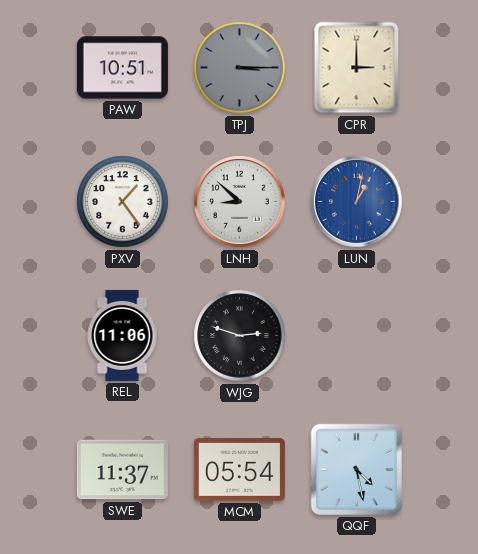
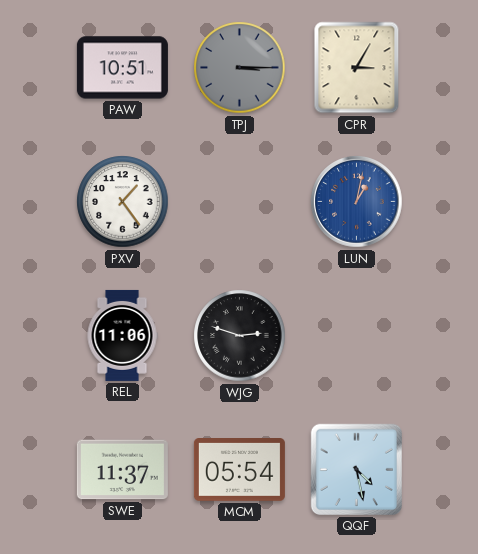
CPR: 3:00 -> 3:05
LNH: 8:52 -> none
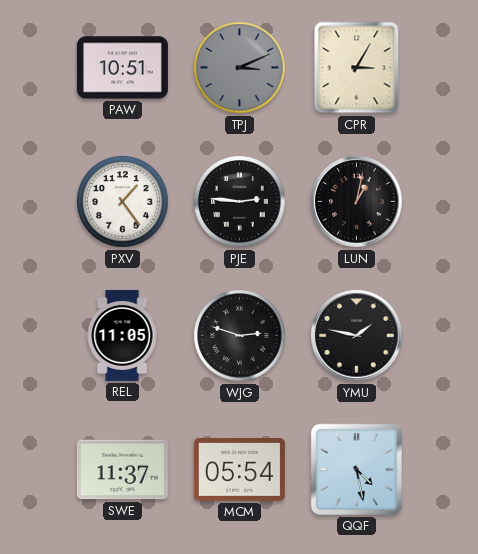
TPJ: 3:15 -> 3:11
PJE: none -> 2:46
LUN dial: blue -> black
REL: 11:06 -> 11:05
YMU: none -> 1:47
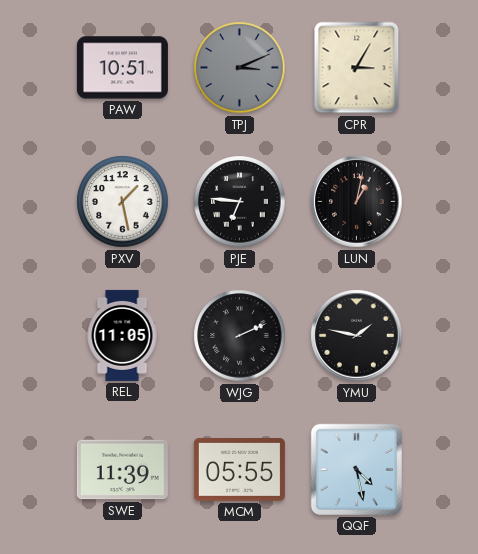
PXV: 1:24 -> 1:28
PJE: 2:46 -> 6:46
WJG: 2:48 -> 2:11
SWE: 11:37 -> 11:39
MCM: 05:54 -> 05:55
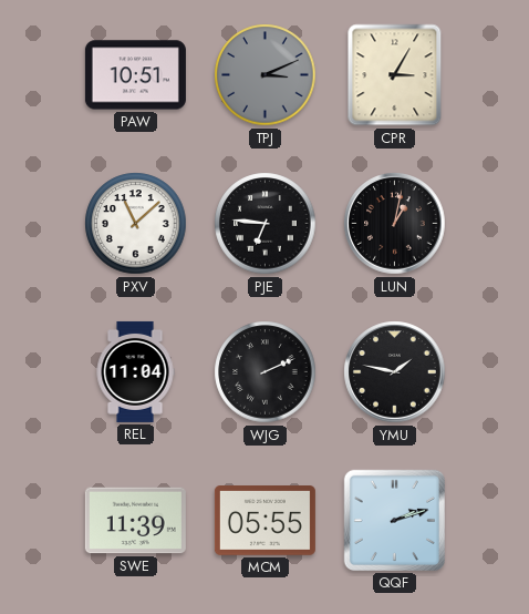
PXV: 1:28 -> 11:08
REL: 11:05 -> 11:04
QQF: 4:28 -> 2:12
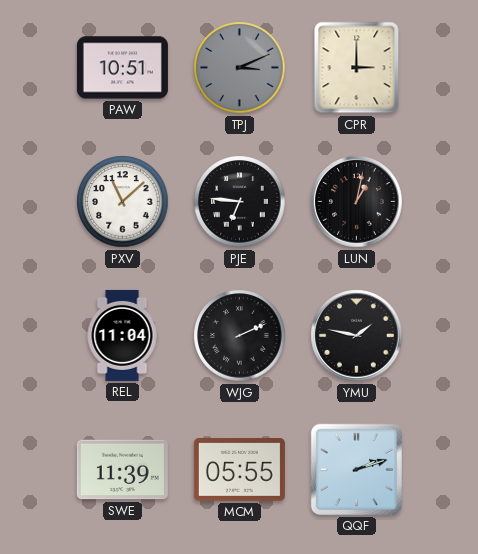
CPR: 3:05 -> 3:00
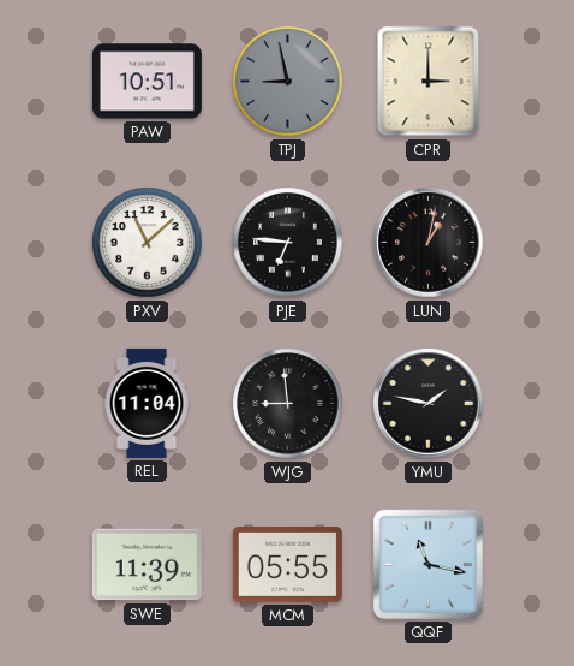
TPJ: 3:11 -> 8:58
WJG: 2:11 -> 8:59
QQF: 2:12 -> 11:17
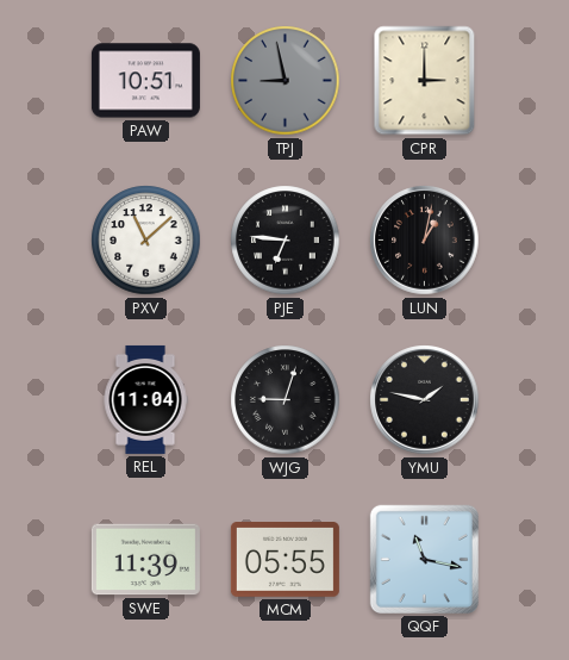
WJG: 8:59 -> 9:03
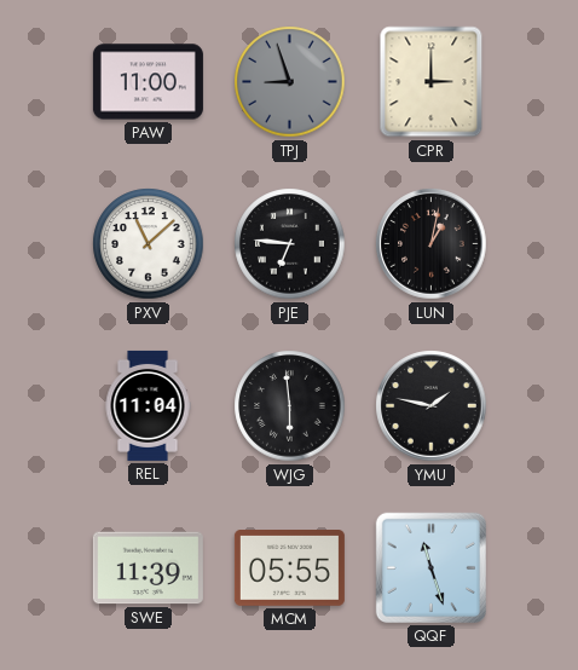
PAW: 10:51 -> 11:00
TPJ: 8:58 -> 8:57
WJG: 9:03 -> 5:59
QQF: 11:17 -> 11:27
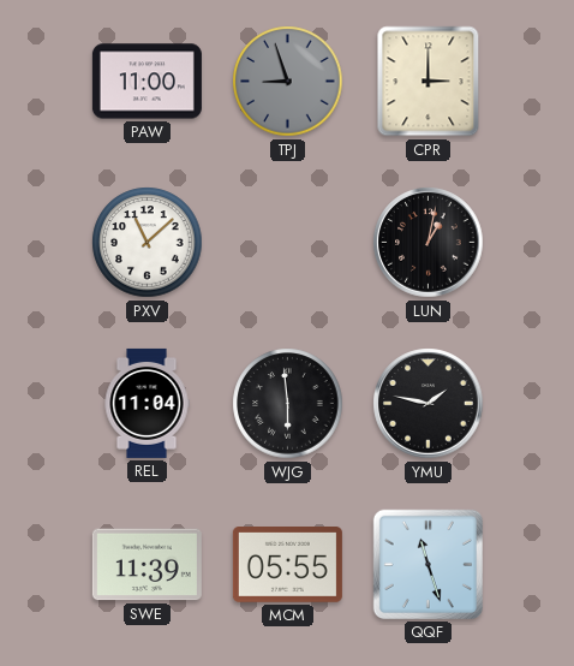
PJE: 6:46 -> none
